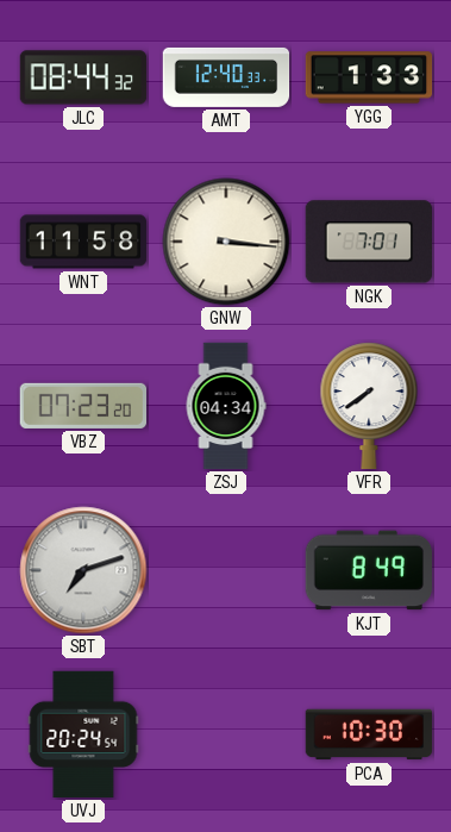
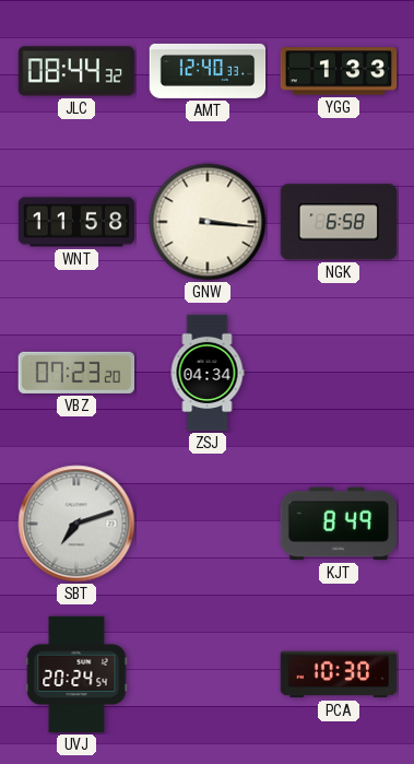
NGK: 7:01 -> 6:58
VFR: 7:39 -> none
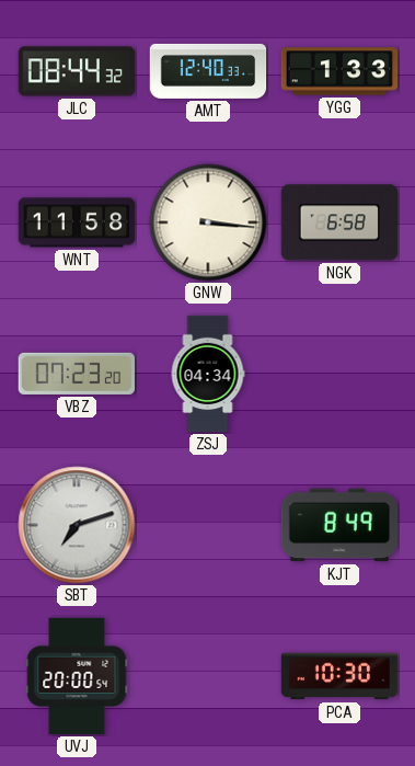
UVJ: 20:24 -> 20:00
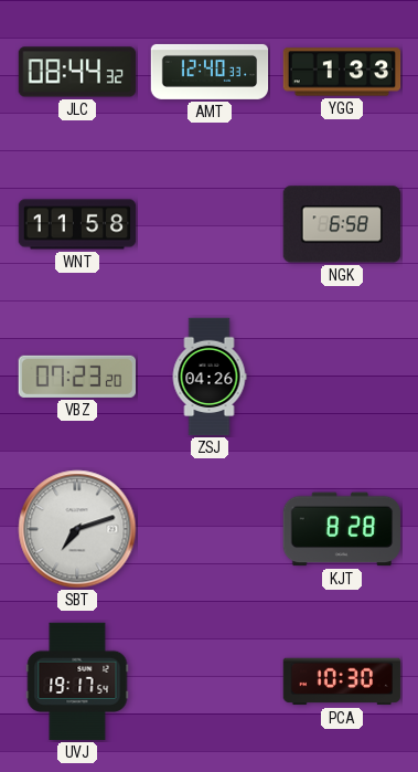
GNW: 3:16 -> none
ZSJ: 04:34 -> 04:26
KJT: 8:49 -> 8:28
UVJ: 20:00 -> 19:17
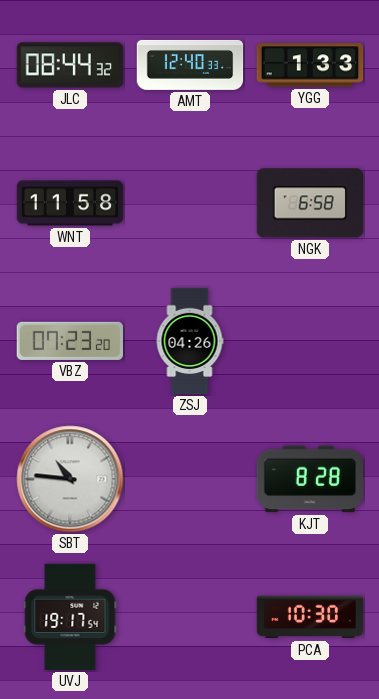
SBT: 7:12 -> 10:46
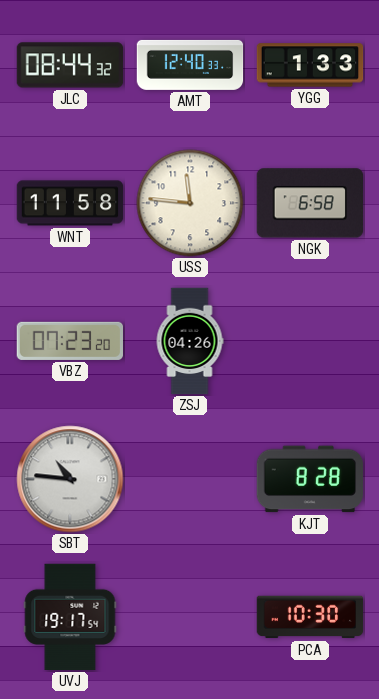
USS: none -> 11:46
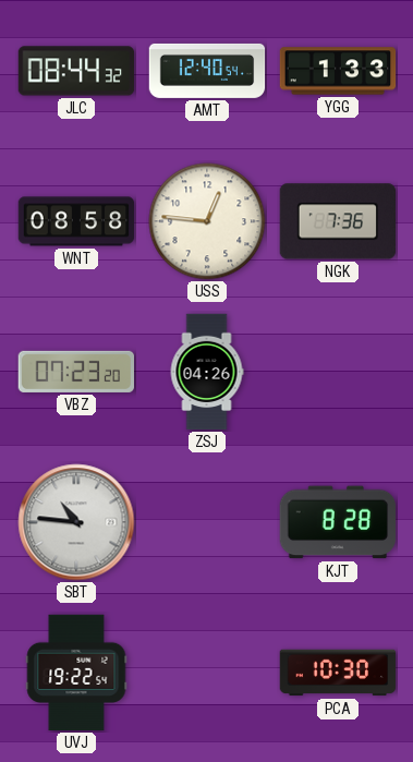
AMT: 12:40:33 -> 12:40:54
WNT: 11:58 -> 08:58
USS: 11:46 -> 12:46
NGK: 6:58 -> 7:36
UVJ: 19:17 -> 19:22
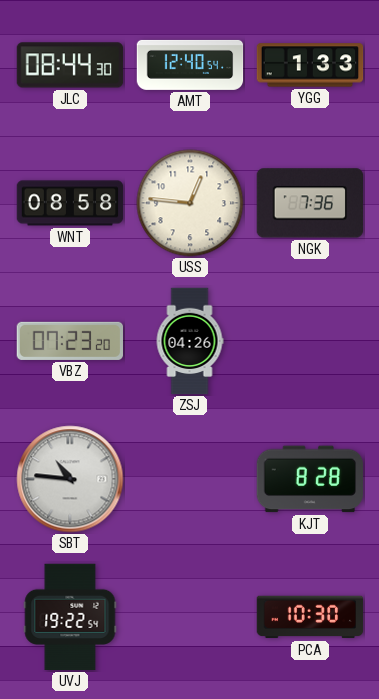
JLC: 08:44:32 -> 08:44:30
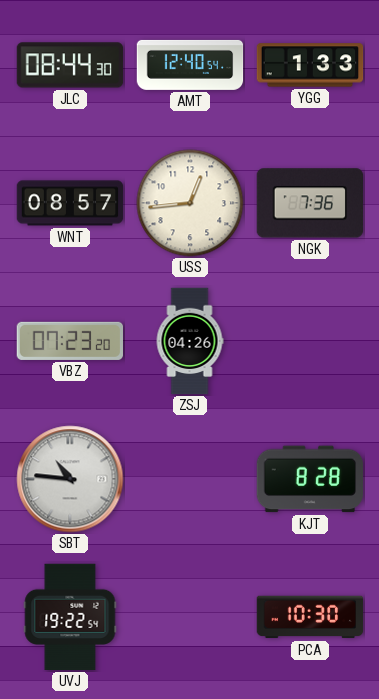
WNT: 08:58 -> 08:57
USS: 12:46 -> 12:44
